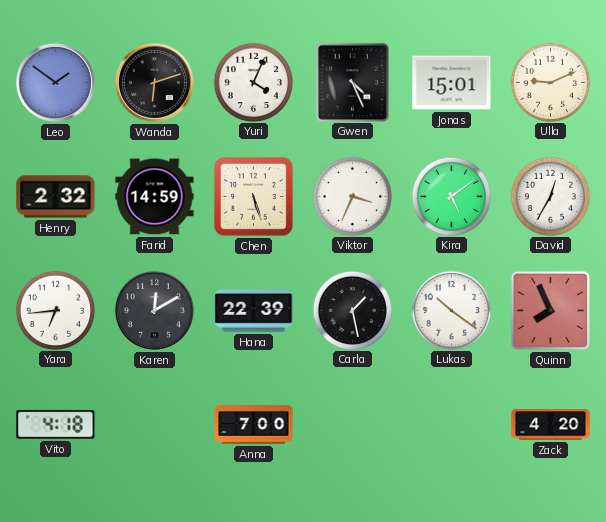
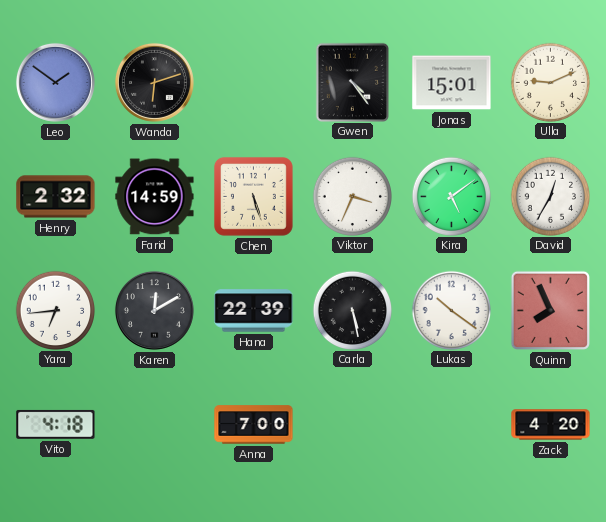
Yuri: 4:04 -> none
Gwen: 4:26 -> 4:24
Carla: 1:28 -> 5:28
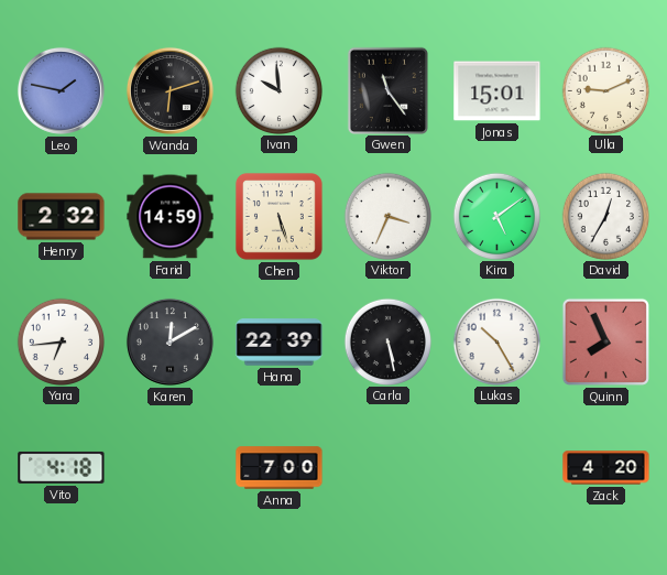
Leo: 1:51 -> 1:47
Ivan: none -> 9:59
Gwen: 4:24 -> 11:24
Lukas: 10:21 -> 10:25
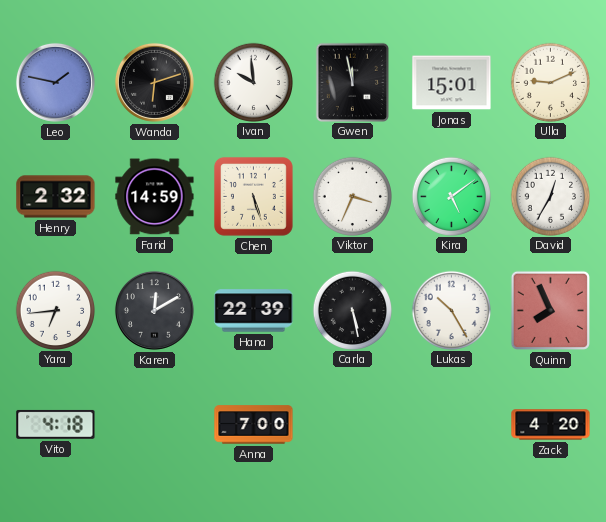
Gwen: 11:24 -> 11:58
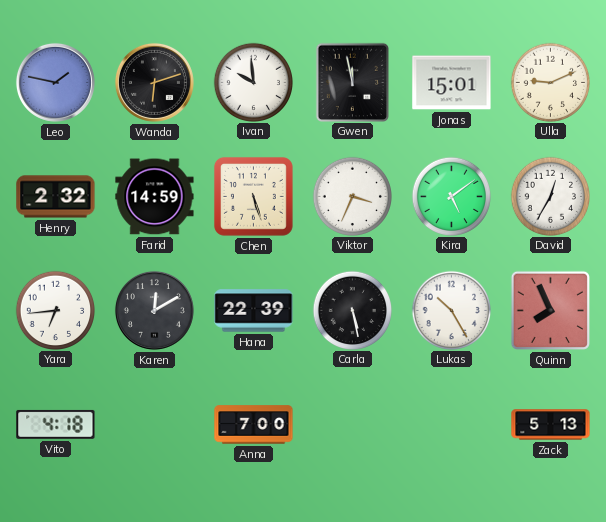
Zack: 4:20 -> 5:13
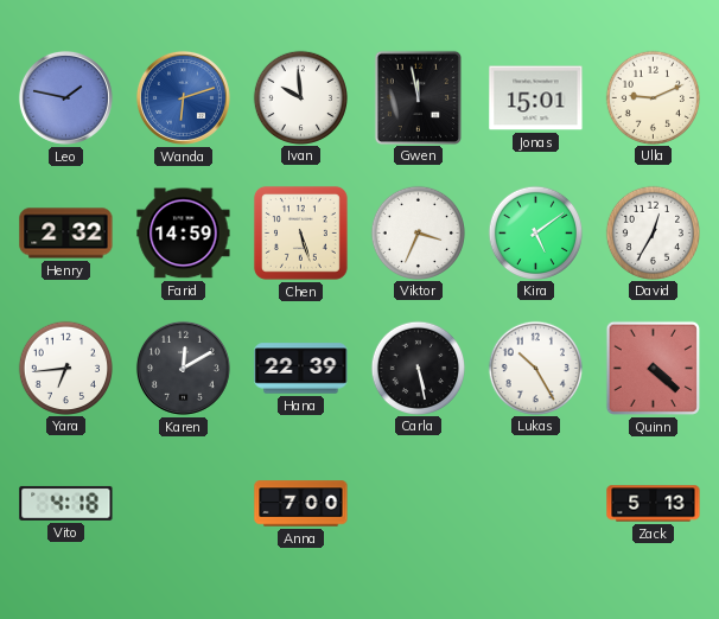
Wanda dial: black -> blue
Quinn: 7:56 -> 4:22
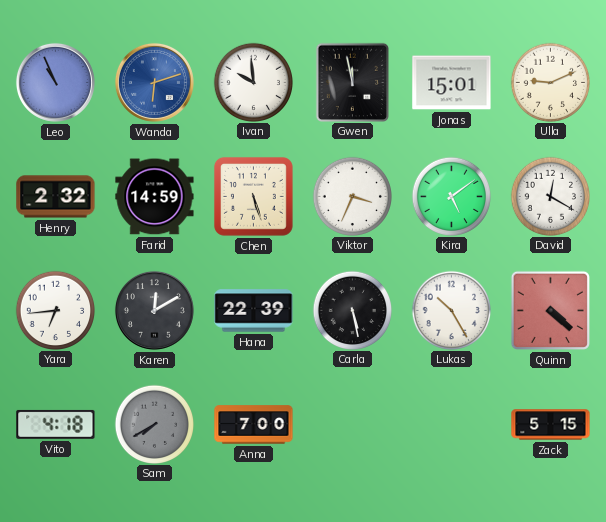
Leo: 1:47 -> 10:56
David: 12:35 -> 12:20
Sam: none -> 7:40
Zack: 5:13 -> 5:15
